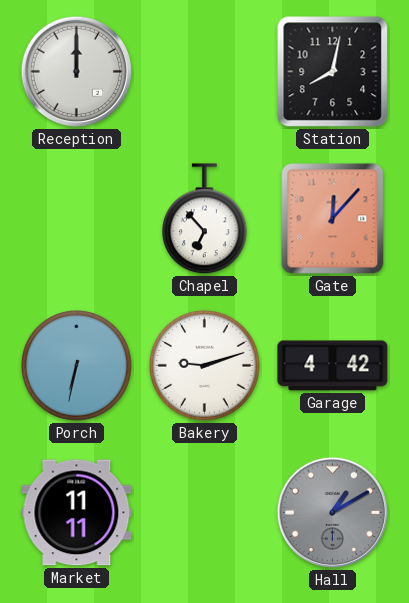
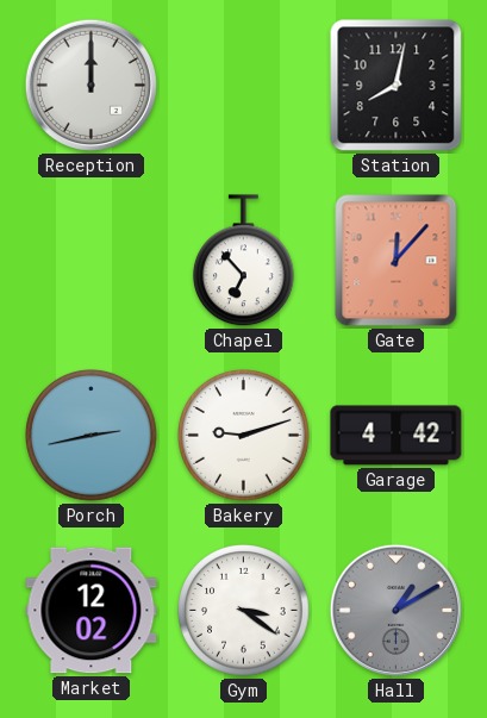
Porch: 6:32 -> 2:43
Market: 11:11 -> 12:02
Gym: none -> 3:21
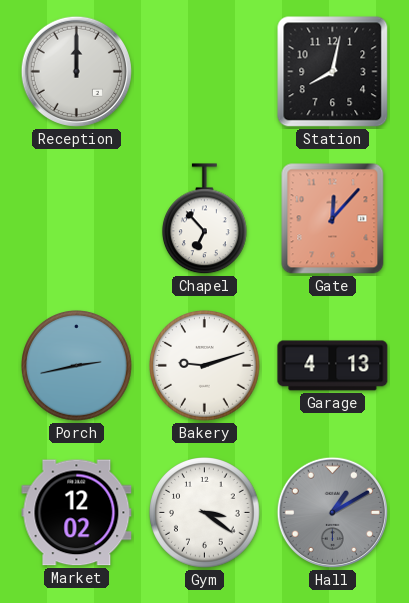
Garage: 4:42 -> 4:13
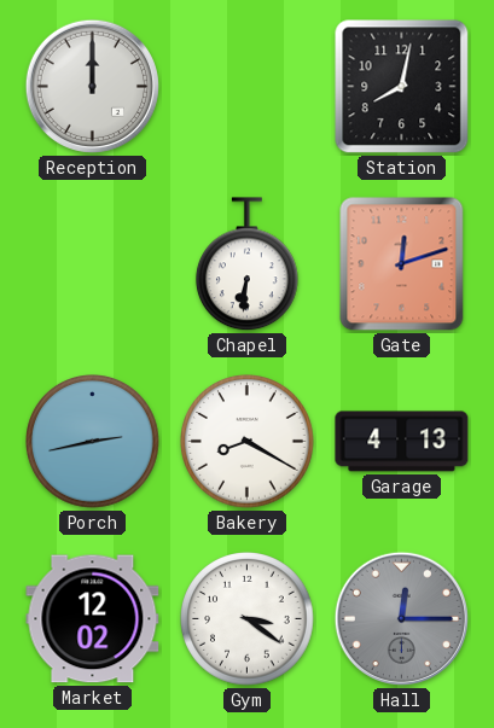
Chapel: 6:53 -> 6:31
Gate: 12:07 -> 12:12
Bakery: 9:12 -> 8:20
Hall: 1:10 -> 12:15
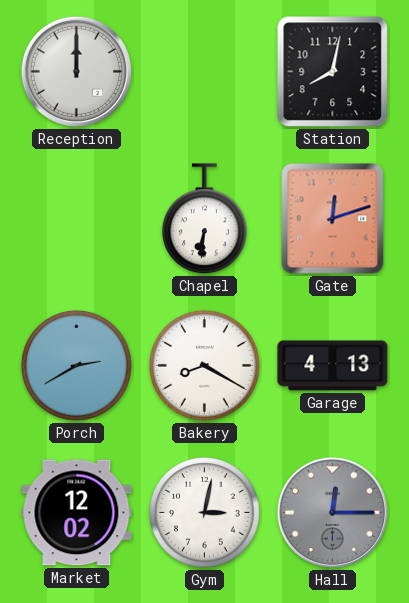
Porch: 2:43 -> 2:40
Gym: 3:21 -> 3:02
